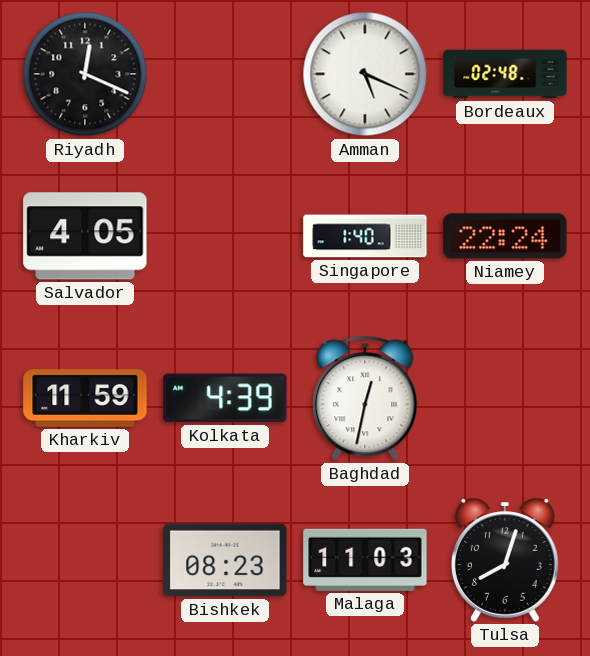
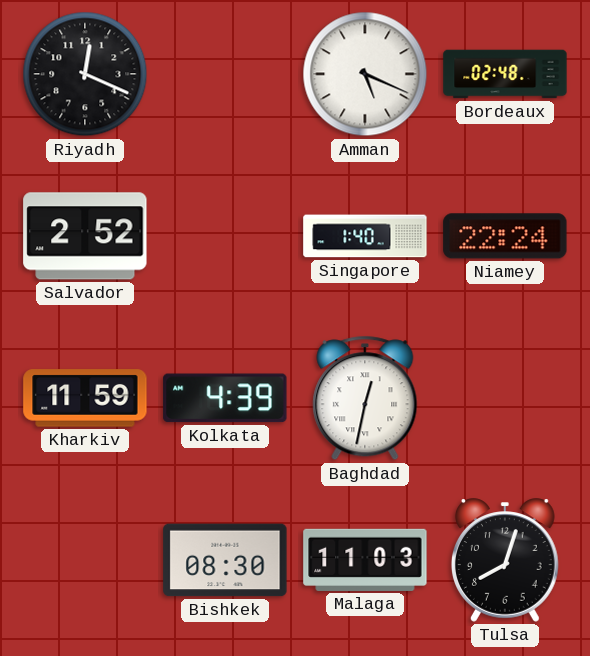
Salvador: 4:05 -> 2:52
Bishkek: 08:23 -> 08:30
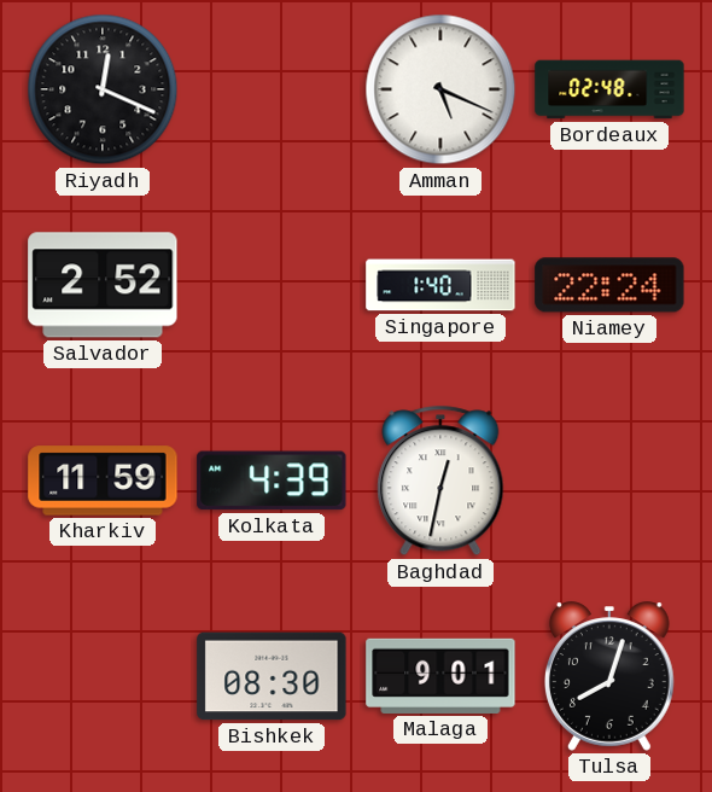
Malaga: 11:03 -> 9:01
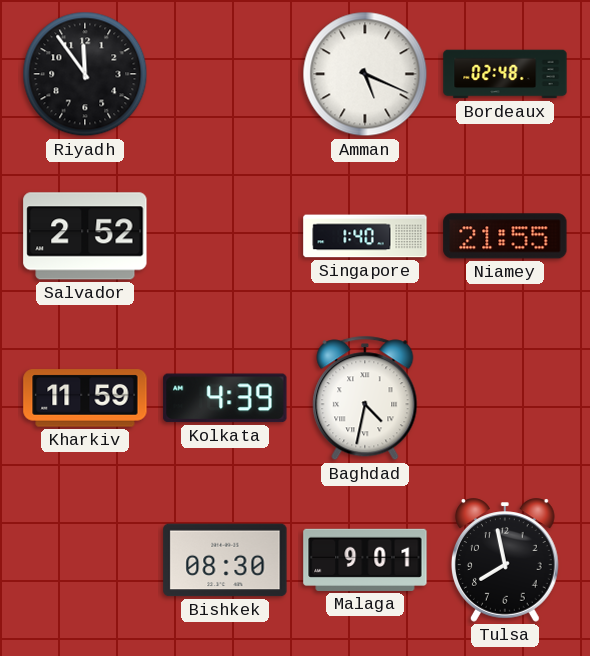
Riyadh: 12:19 -> 11:54
Niamey: 22:24 -> 21:55
Baghdad: 12:32 -> 4:32
Tulsa: 8:03 -> 7:58
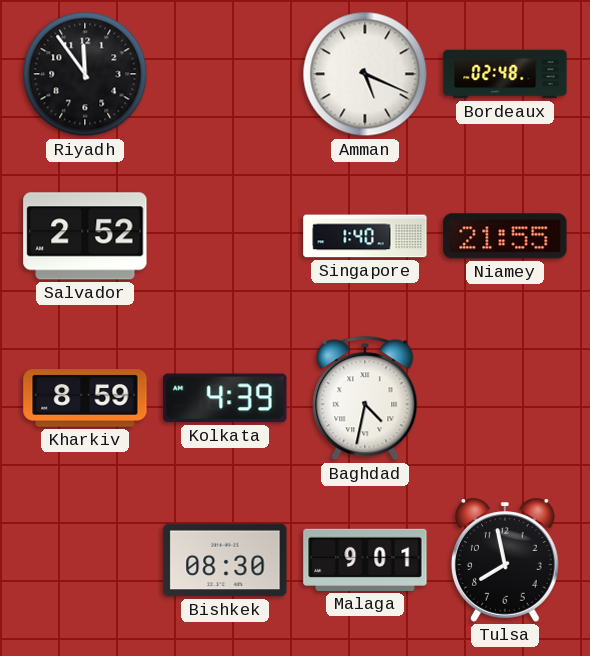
Kharkiv: 11:59 -> 8:59
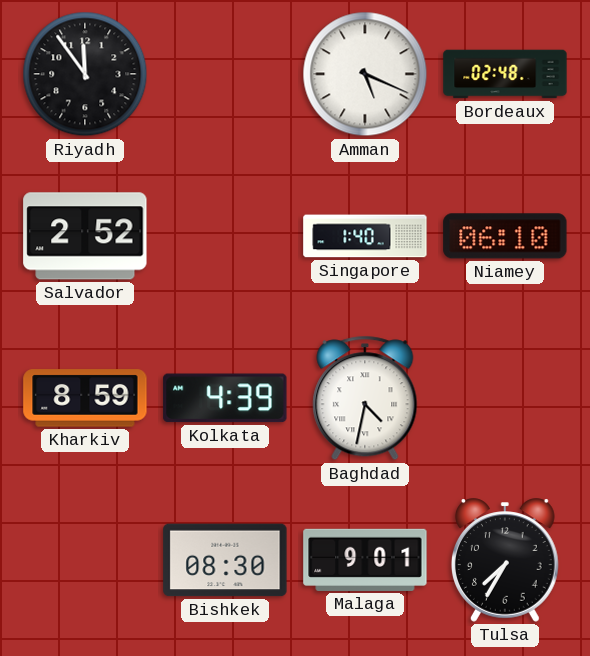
Niamey: 21:55 -> 06:10
Tulsa: 7:58 -> 7:35
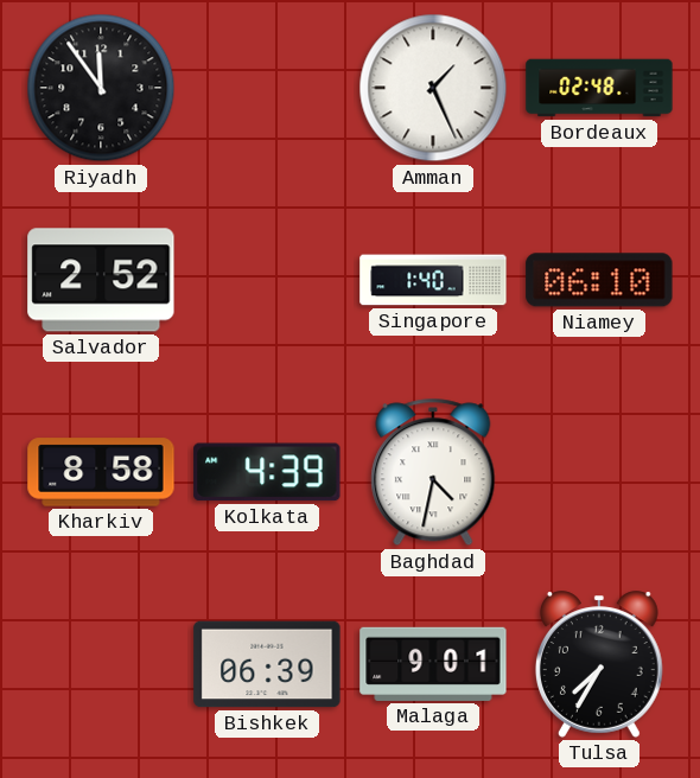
Amman: 5:19 -> 1:26
Kharkiv: 8:59 -> 8:58
Bishkek: 08:30 -> 06:39
